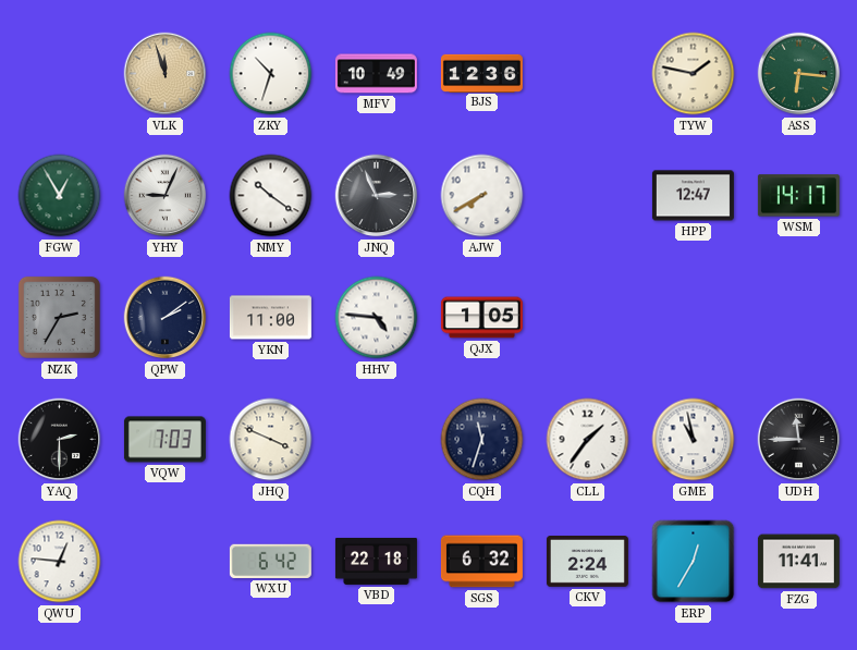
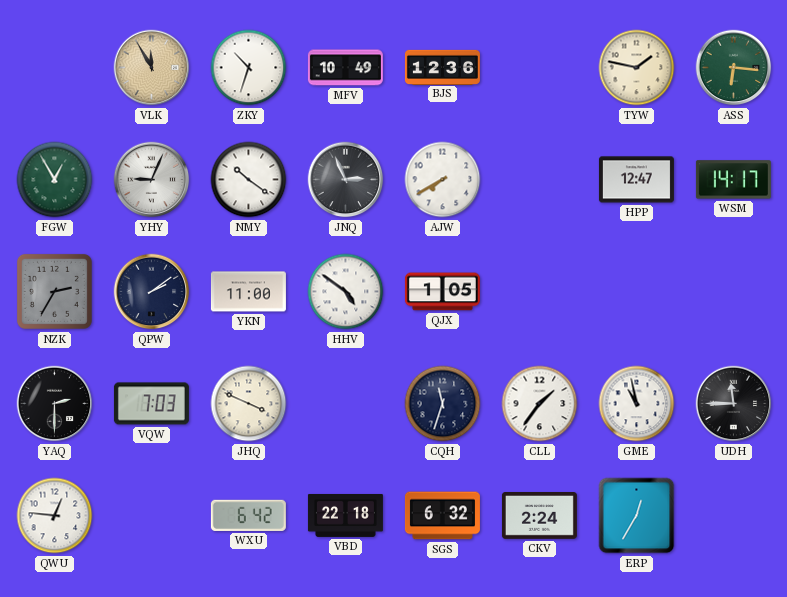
VLK: 11:57 -> 11:55
HHV: 4:46 -> 4:51
FZG: 11:41 -> none
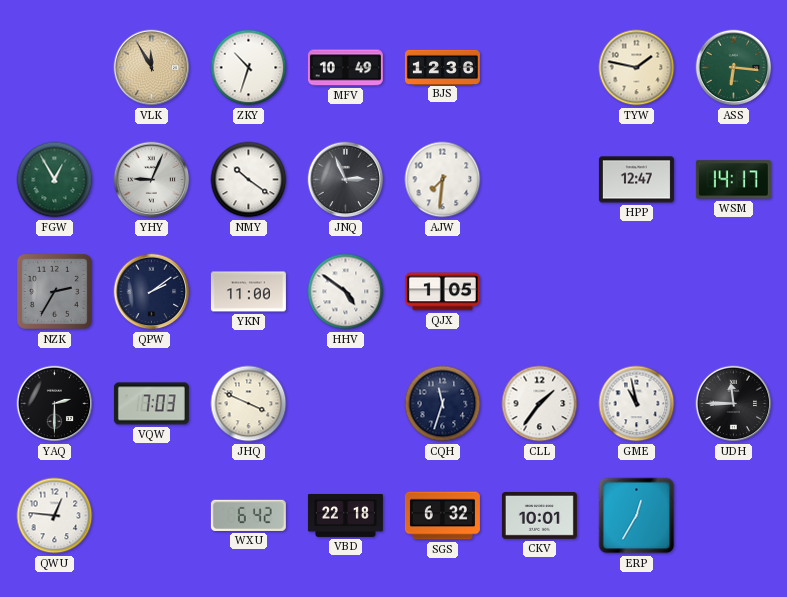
AJW: 7:40 -> 7:31
CKV: 2:24 -> 10:01
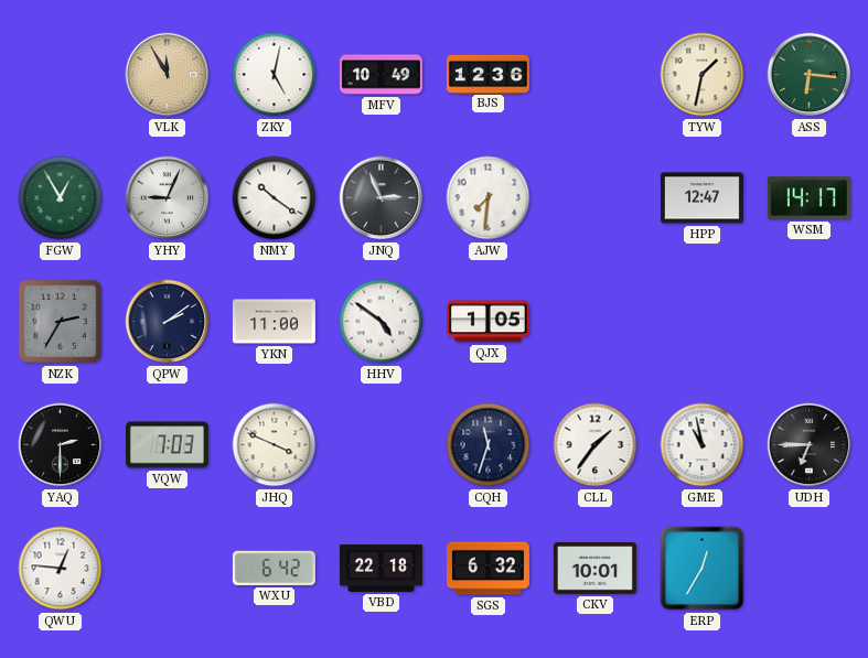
ZKY: 10:33 -> 5:02
TYW: 1:47 -> 1:32
UDH: 11:45 -> 6:45
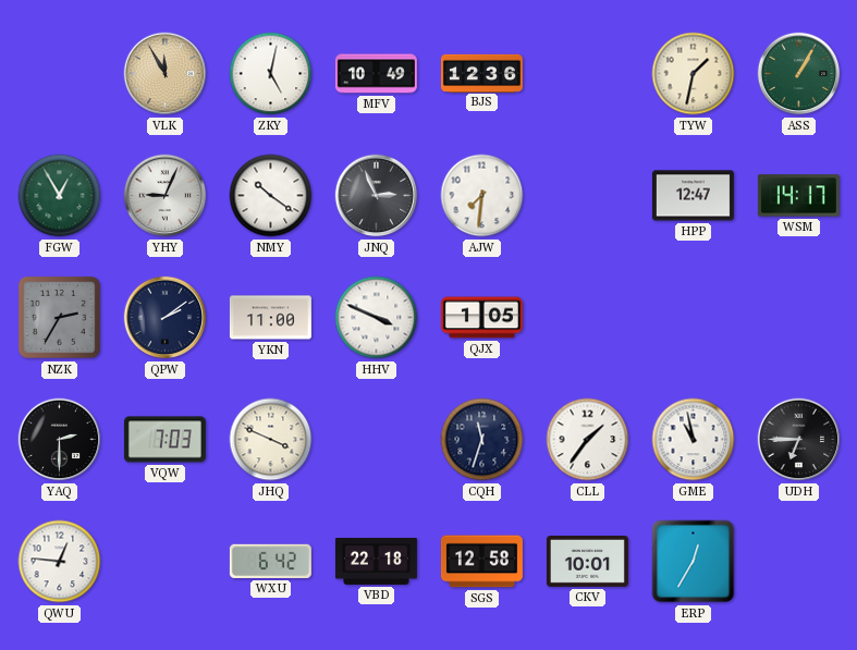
ASS: 6:16 -> 1:05
HHV: 4:51 -> 3:49
SGS: 6:32 -> 12:58
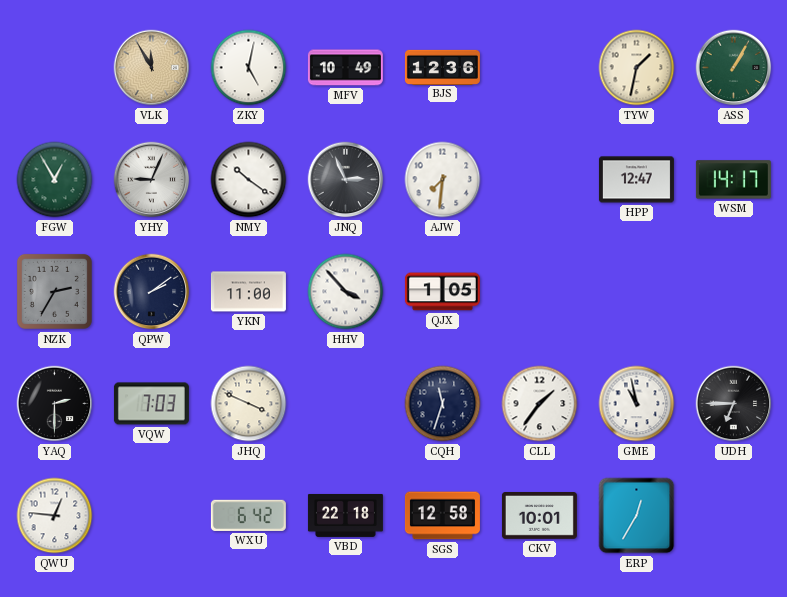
HHV: 3:49 -> 3:53
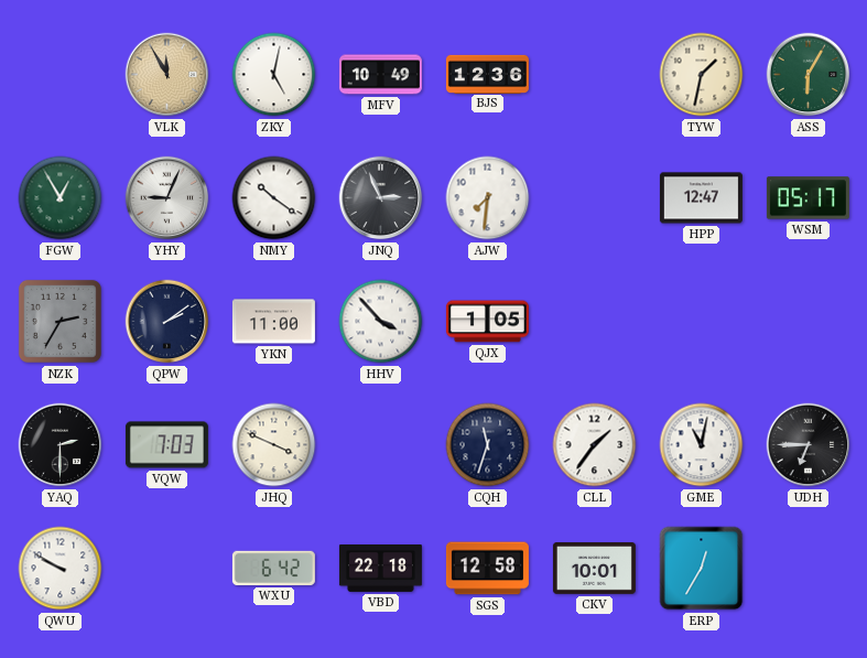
ASS: 1:05 -> 6:05
WSM: 14:17 -> 05:17
GME: 10:58 -> 11:02
QWU: 12:46 -> 9:50
